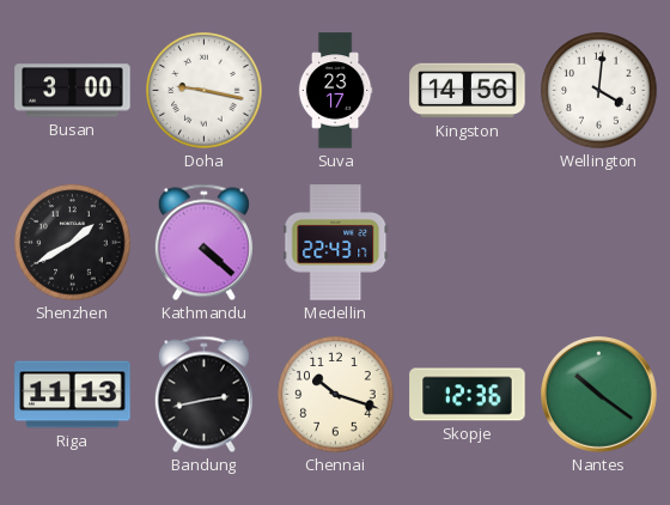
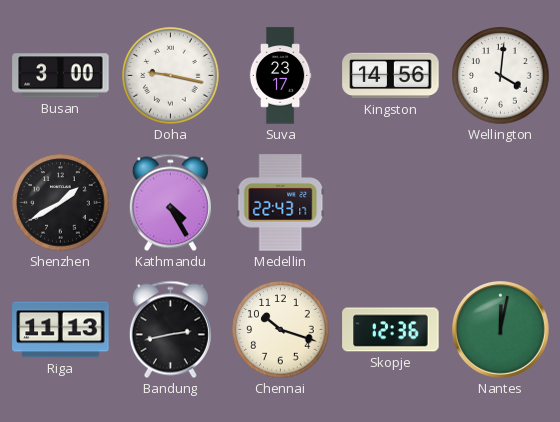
Kathmandu: 4:22 -> 4:25
Nantes: 10:21 -> 12:02
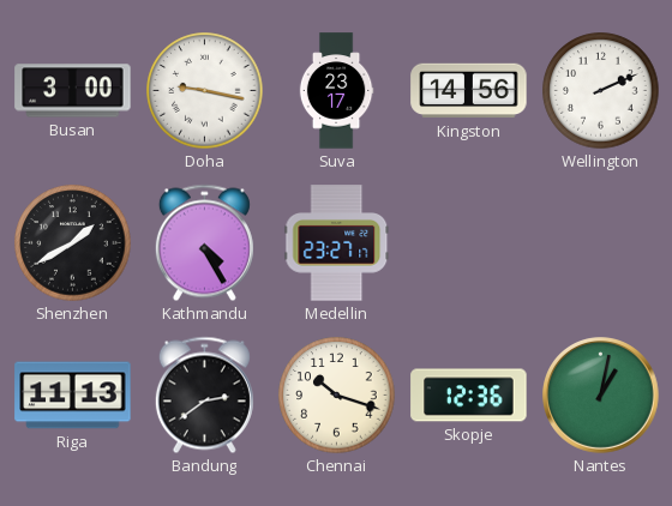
Wellington: 4:01 -> 2:11
Medellin: 22:43 -> 23:27
Bandung: 2:43 -> 2:39
Nantes: 12:02 -> 1:02
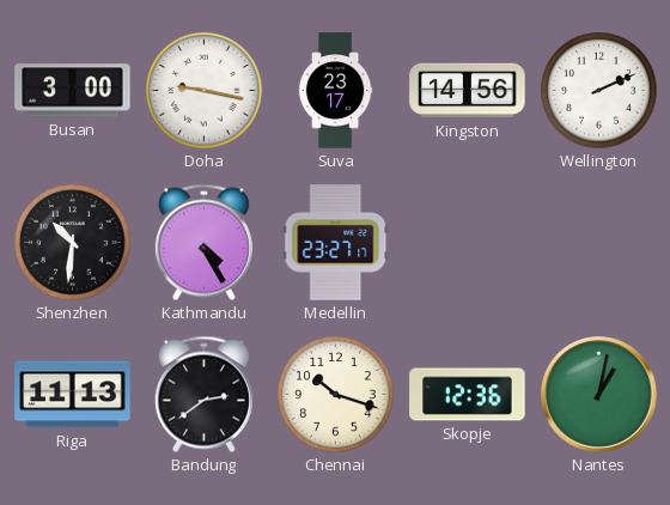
Shenzhen: 1:40 -> 10:31
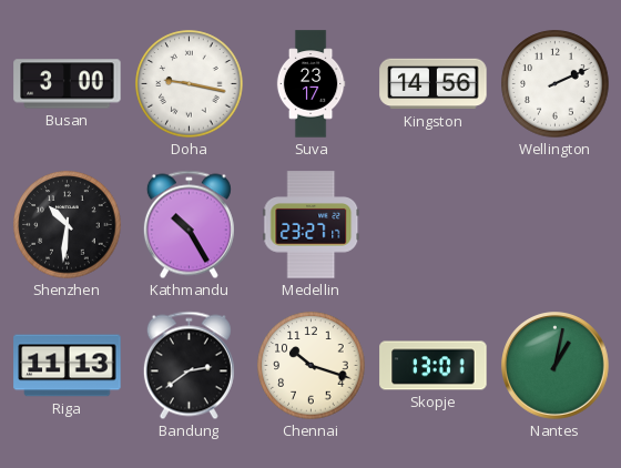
Kathmandu: 4:25 -> 10:25
Skopje: 12:36 -> 13:01
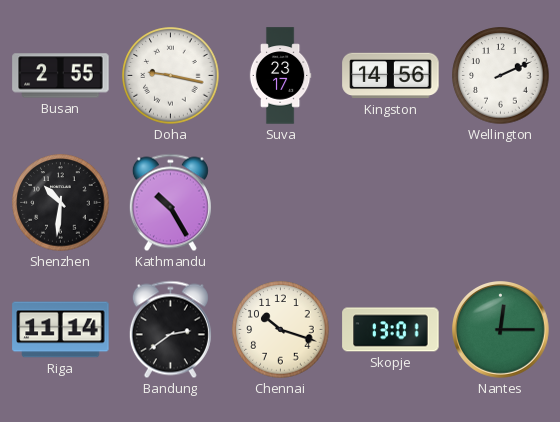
Busan: 3:00 -> 2:55
Medellin: 23:27 -> none
Riga: 11:13 -> 11:14
Nantes: 1:02 -> 12:15
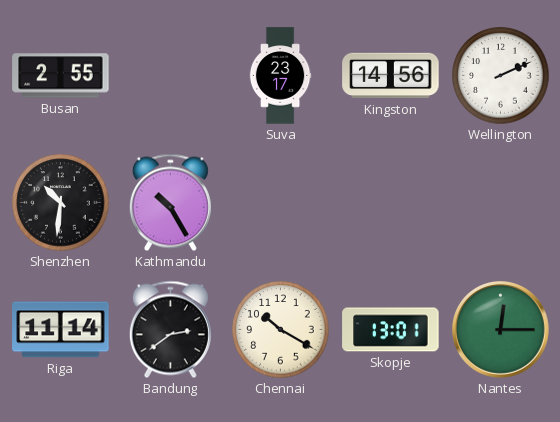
Doha: 9:17 -> none
Chennai: 10:18 -> 10:20
